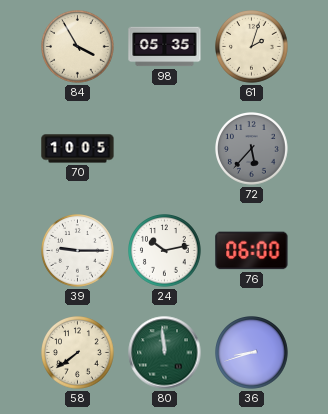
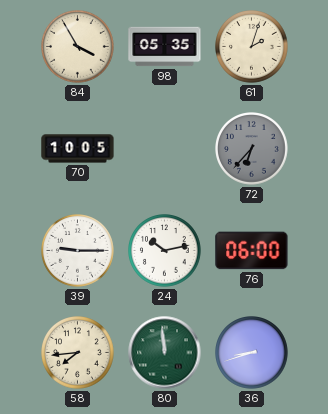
72: 5:37 -> 6:37
58: 7:39 -> 7:44
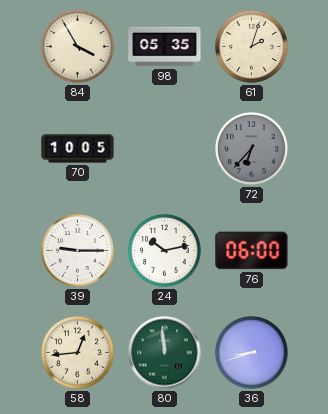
58: 7:44 -> 12:44
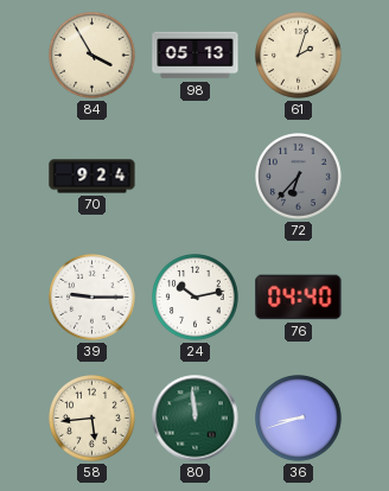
98: 05:35 -> 05:13
70: 10:05 -> 9:24
76: 06:00 -> 04:40
58: 12:44 -> 5:44
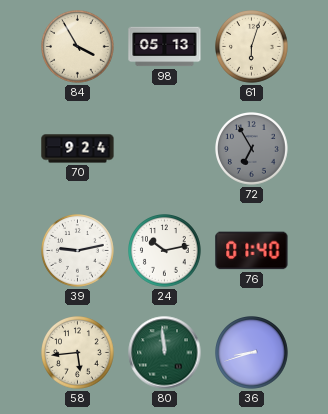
61: 2:03 -> 6:03
72: 6:37 -> 6:55
39: 9:15 -> 9:13
76: 04:40 -> 01:40
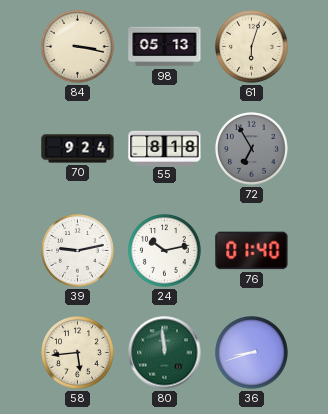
84: 3:55 -> 3:17
55: none -> 8:18
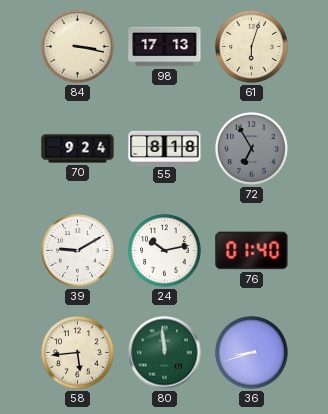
98: 05:13 -> 17:13
39: 9:13 -> 9:10
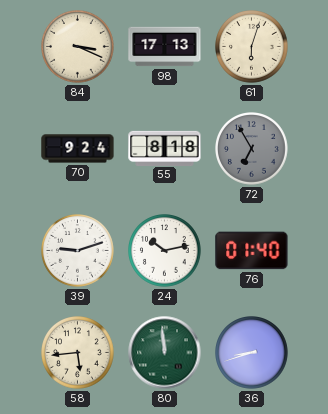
84: 3:17 -> 3:19
39: 9:10 -> 9:12
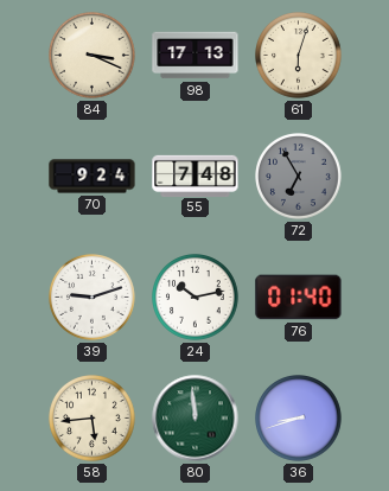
55: 8:18 -> 7:48
